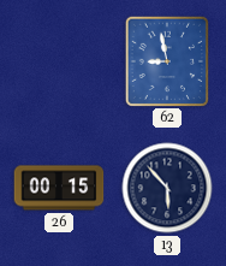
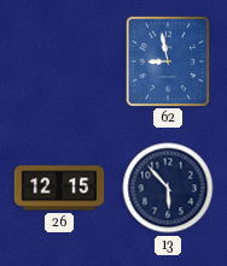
26: 00:15 -> 12:15
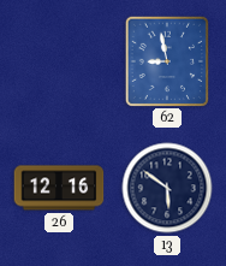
26: 12:15 -> 12:16
13: 5:53 -> 5:51
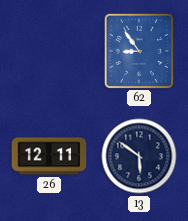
62: 8:58 -> 8:54
26: 12:16 -> 12:11
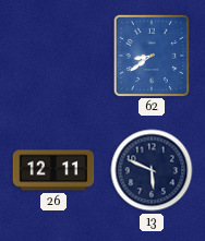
62: 8:54 -> 8:39
13: 5:51 -> 5:49
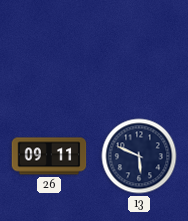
62: 8:39 -> none
26: 12:11 -> 09:11
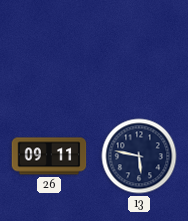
13: 5:49 -> 5:47
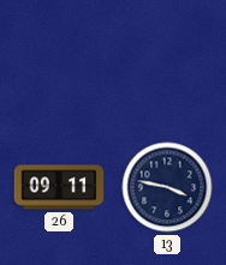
13: 5:47 -> 3:47
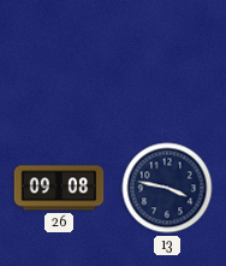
26: 09:11 -> 09:08
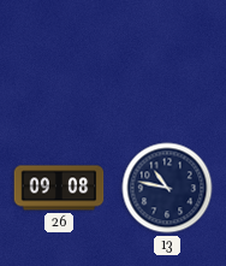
13: 3:47 -> 10:47
